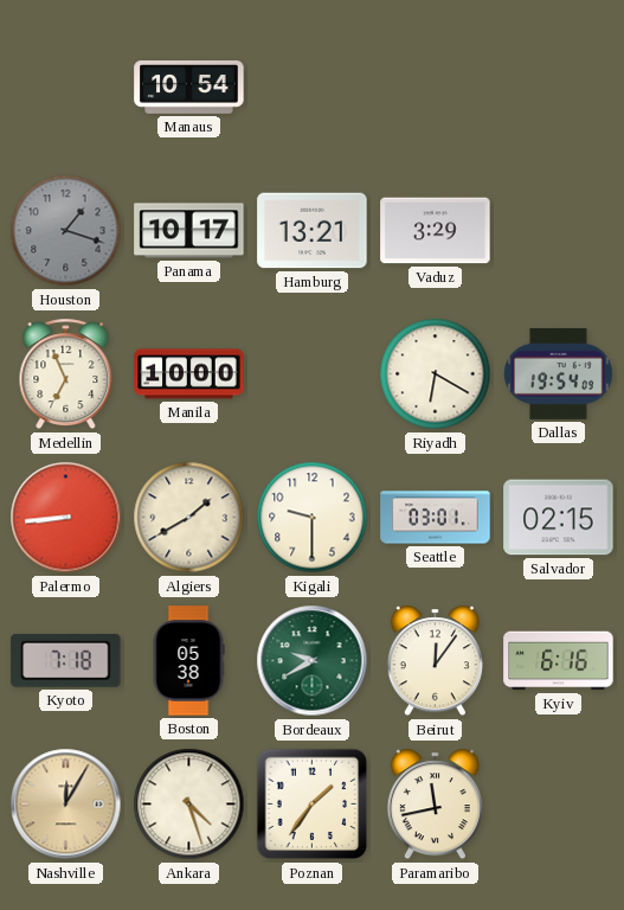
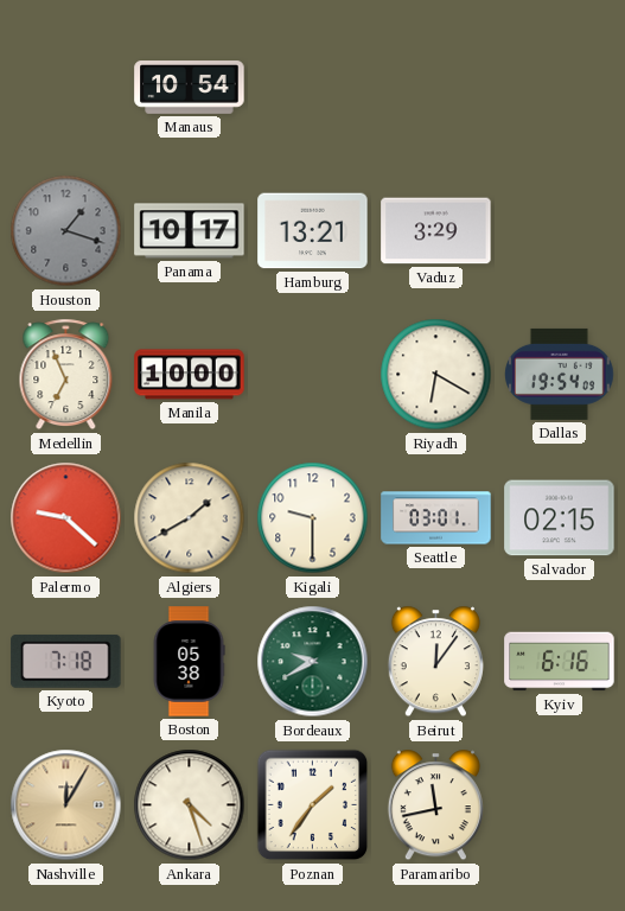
Palermo: 8:44 -> 9:22
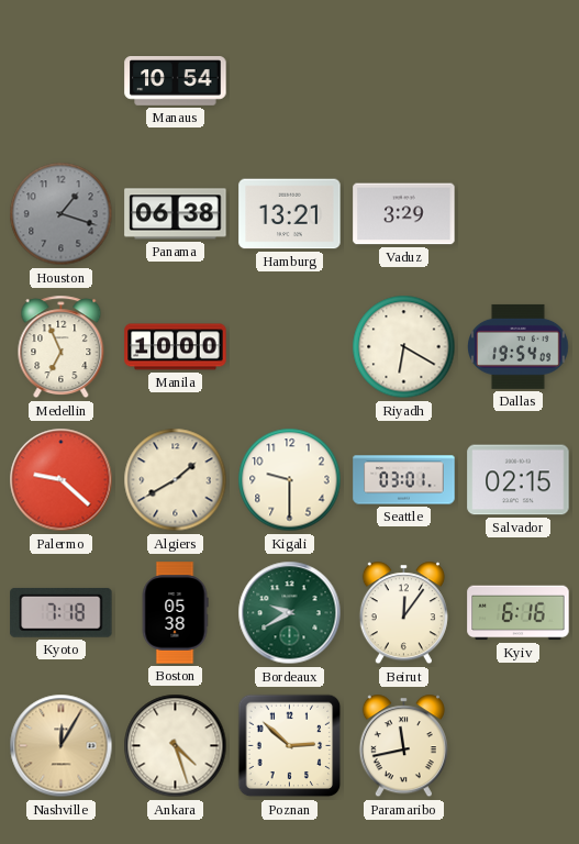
Panama: 10:17 -> 06:38
Poznan: 1:36 -> 2:52
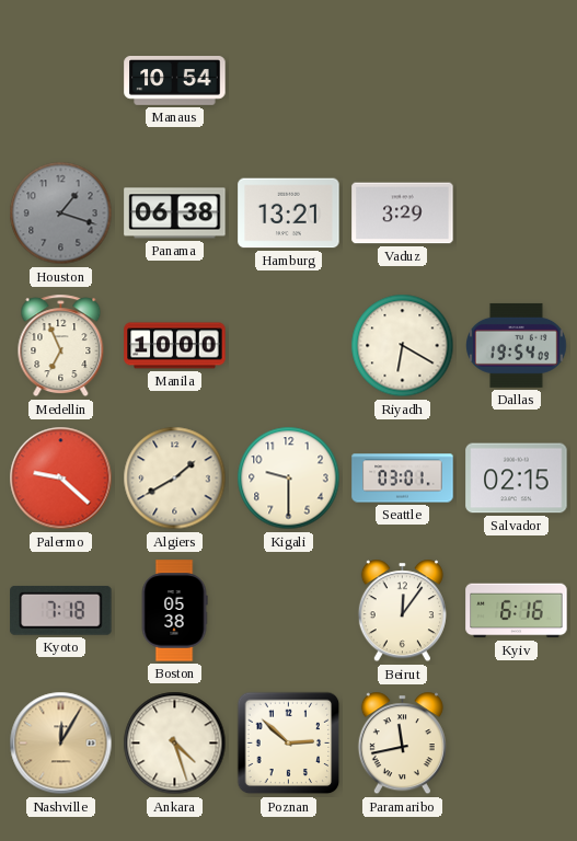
Bordeaux: 9:40 -> none
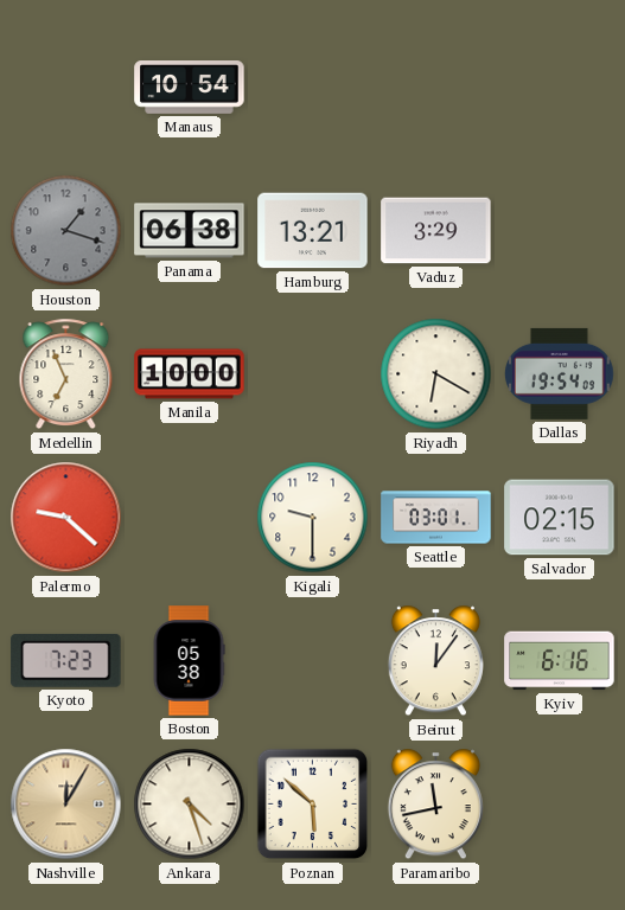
Algiers: 1:40 -> none
Kyoto: 7:18 -> 7:23
Poznan: 2:52 -> 5:52
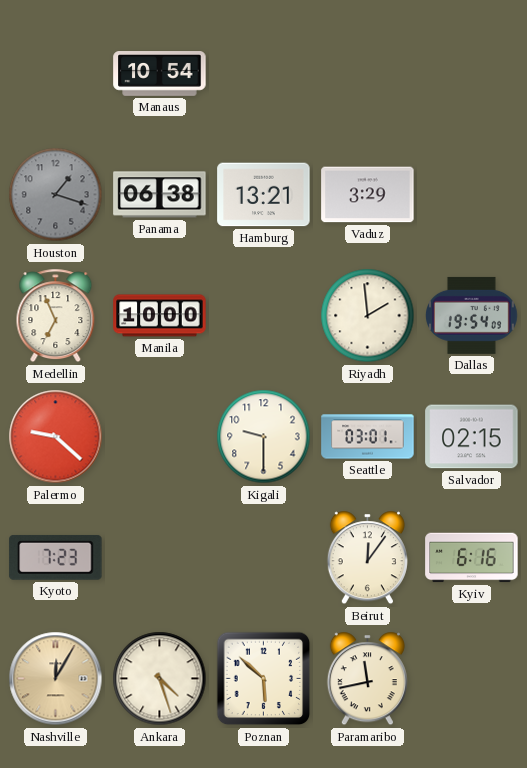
Riyadh: 6:20 -> 1:59
Boston: 05:38 -> none
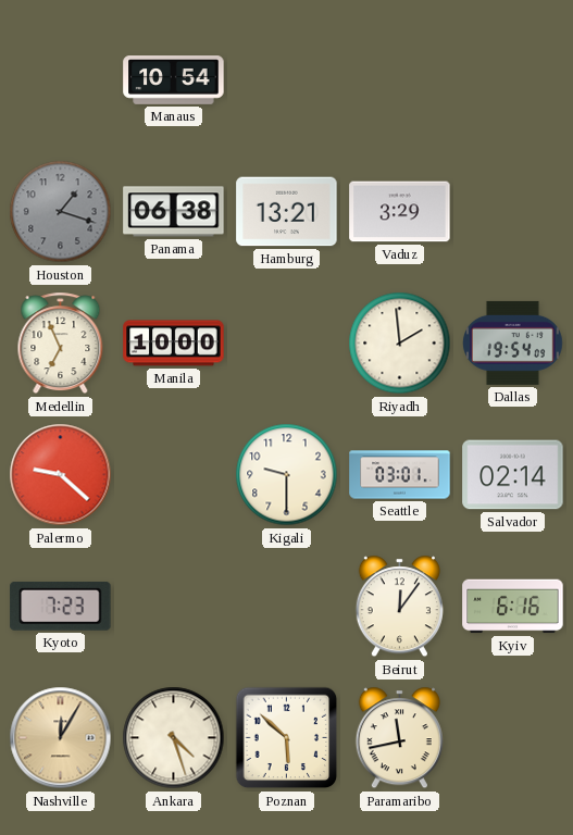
Salvador: 02:15 -> 02:14
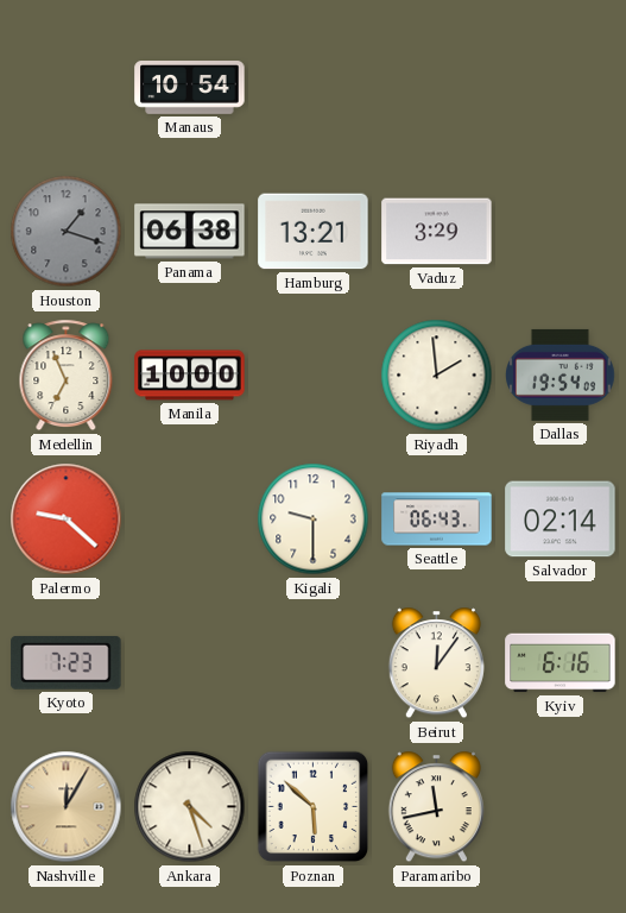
Seattle: 03:01 -> 06:43
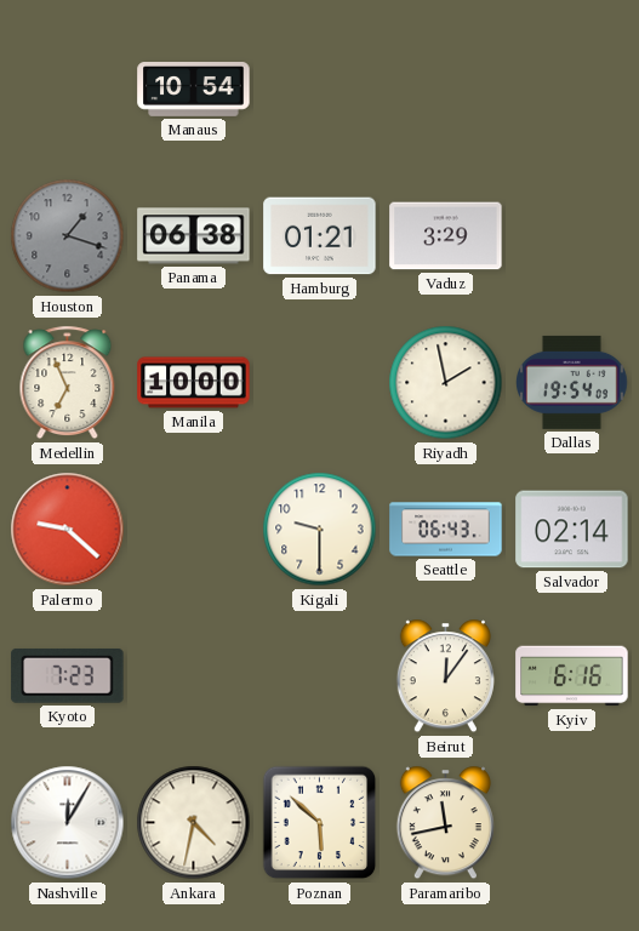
Hamburg: 13:21 -> 01:21
Riyadh: 1:59 -> 1:58
Nashville dial: champagne -> white
Ankara: 4:27 -> 4:32
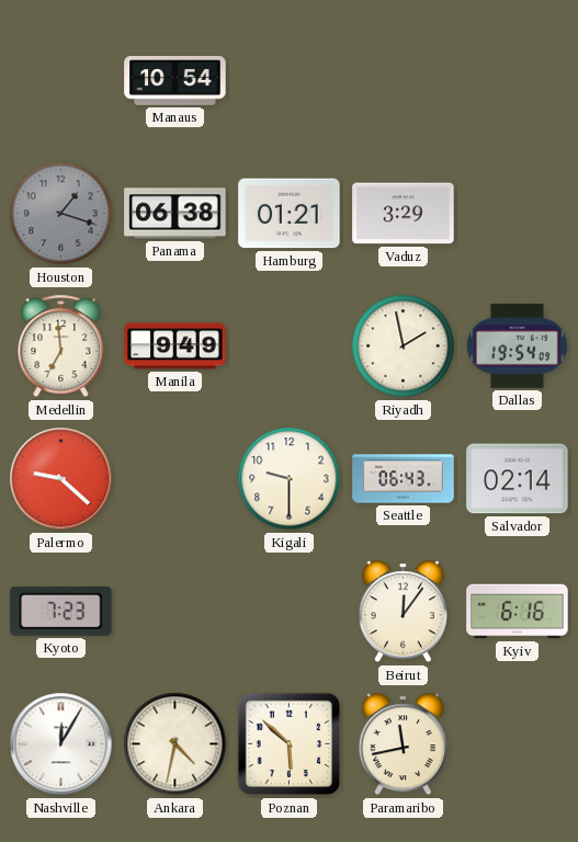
Medellin: 6:56 -> 6:59
Manila: 10:00 -> 9:49
